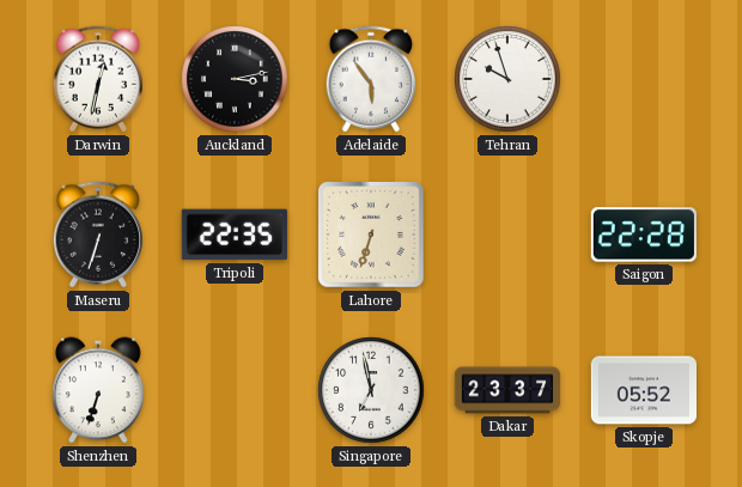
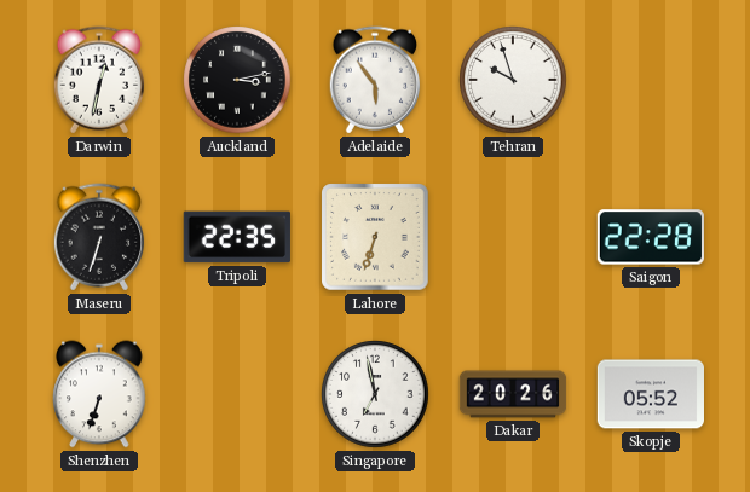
Dakar: 23:37 -> 20:26
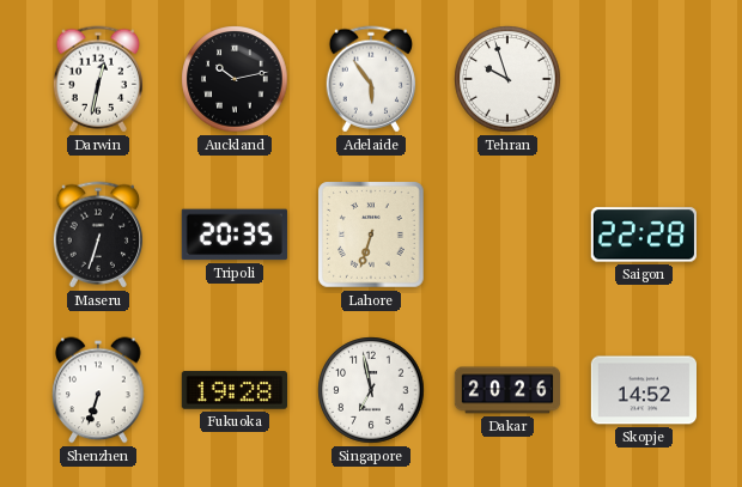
Auckland: 3:13 -> 10:13
Tripoli: 22:35 -> 20:35
Fukuoka: none -> 19:28
Skopje: 05:52 -> 14:52
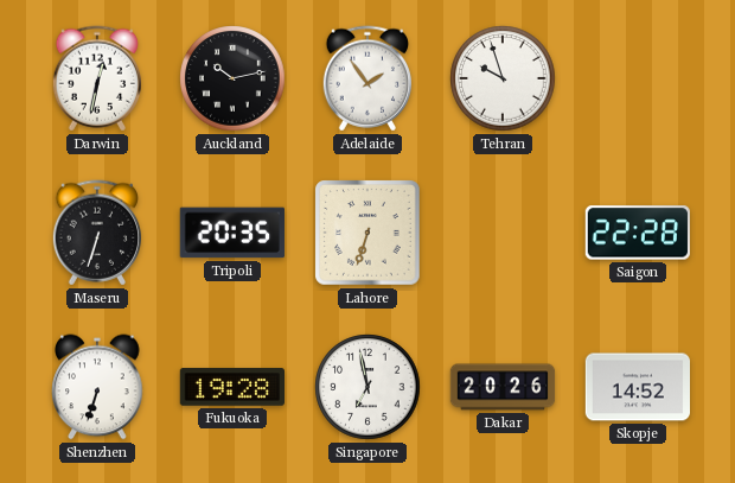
Adelaide: 5:54 -> 1:54
